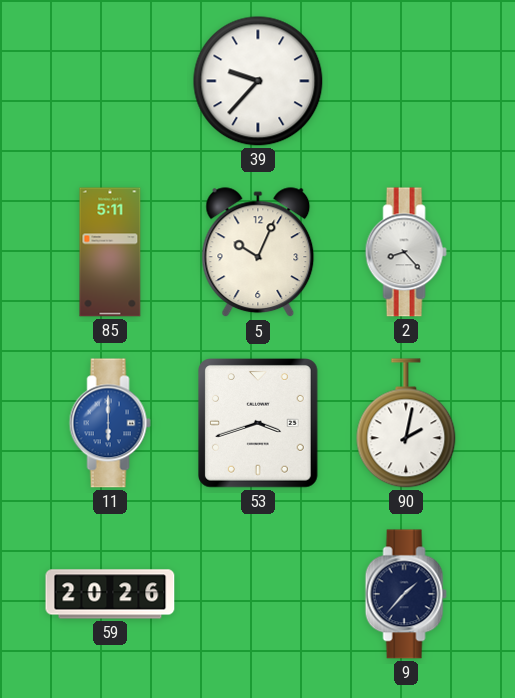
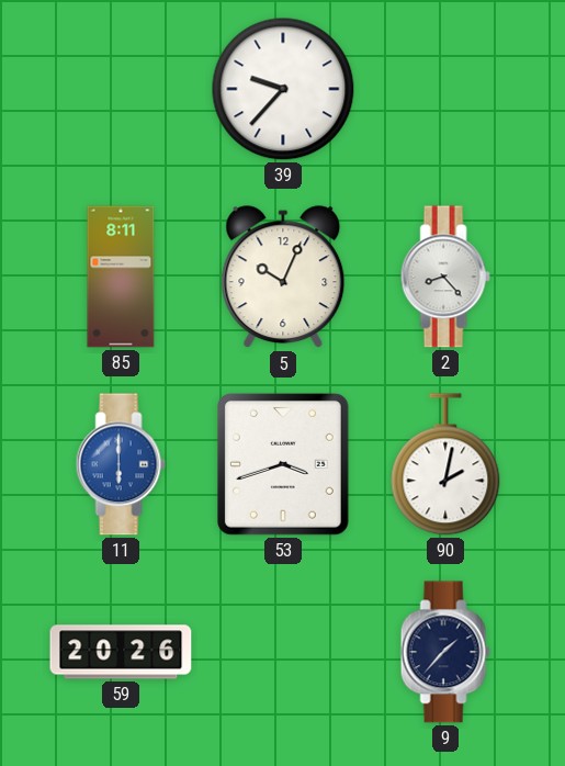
85: 5:11 -> 8:11
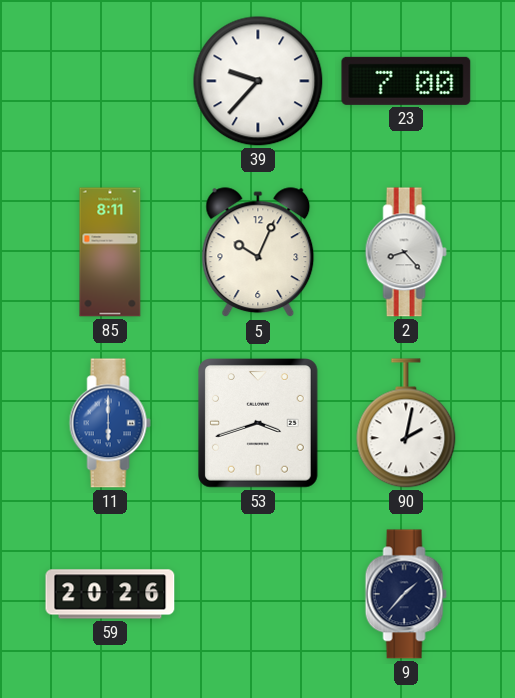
23: none -> 7:00
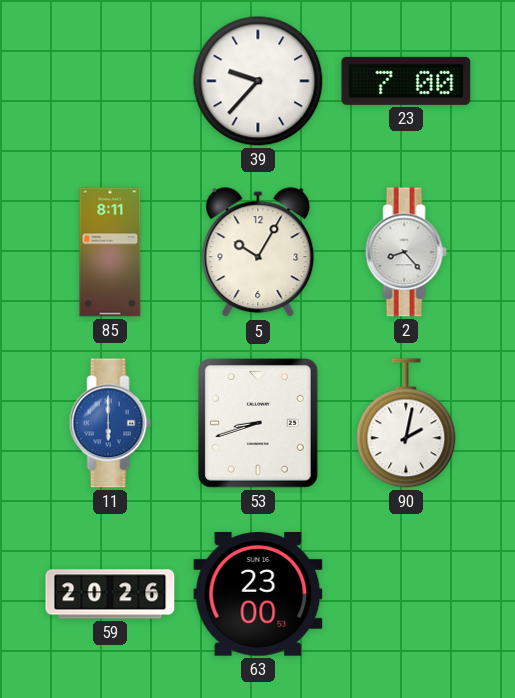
5: 10:04 -> 10:05
53: 3:42 -> 8:42
63: none -> 23:00
9: 1:37 -> none
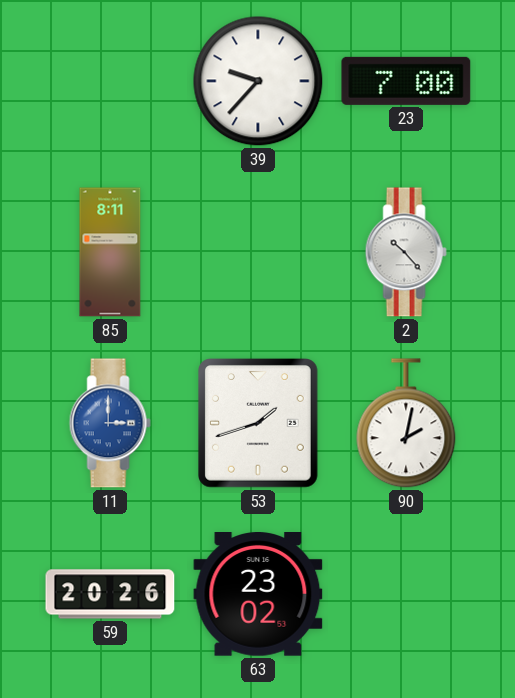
5: 10:05 -> none
2: 8:23 -> 10:23
11: 6:00 -> 3:00
53: 8:42 -> 1:42
63: 23:00 -> 23:02
